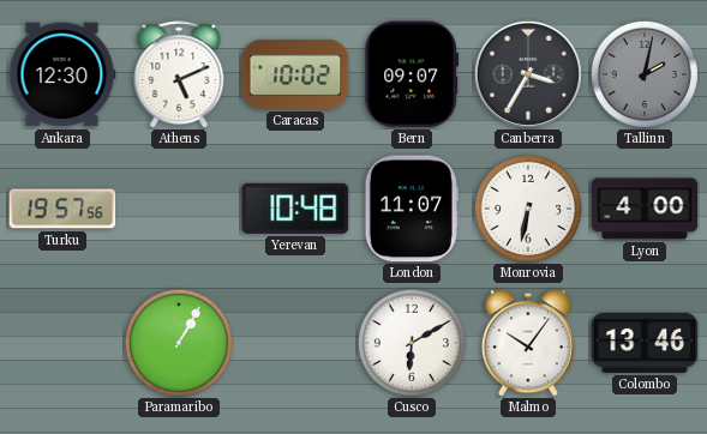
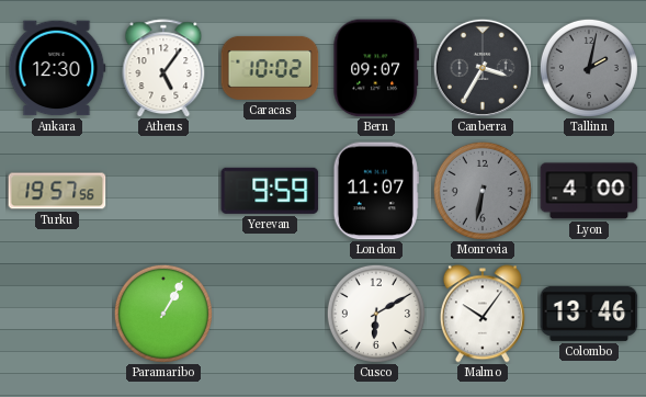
Athens: 5:11 -> 5:06
Yerevan: 10:48 -> 9:59
Monrovia dial: white -> grey
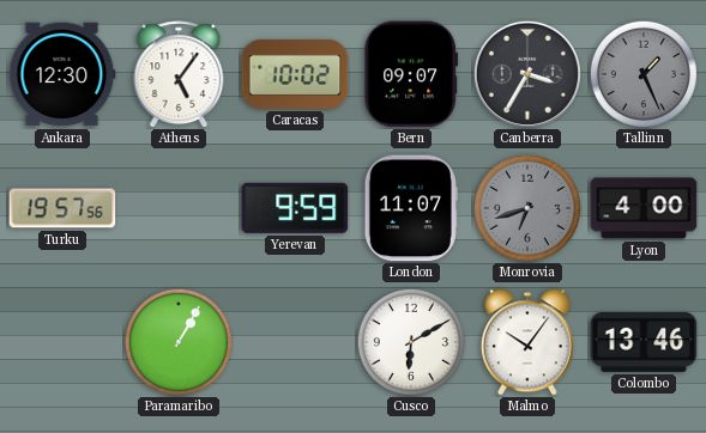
Tallinn: 2:02 -> 1:26
Monrovia: 6:32 -> 6:42
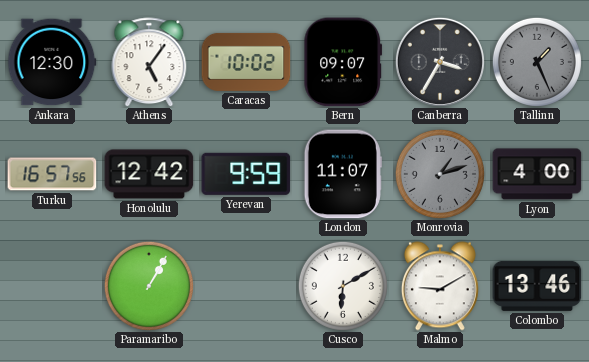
Turku: 19:57 -> 16:57
Honolulu: none -> 12:42
Monrovia: 6:42 -> 1:12
Malmo: 10:06 -> 9:10
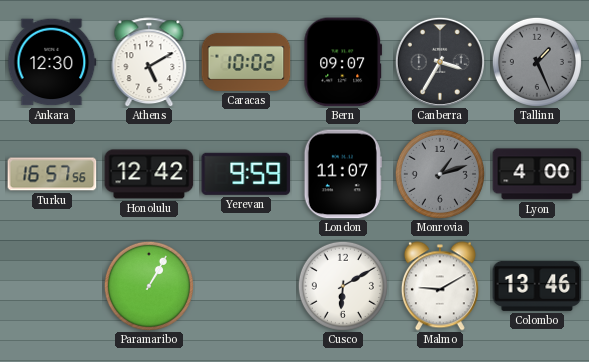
Athens: 5:06 -> 5:10
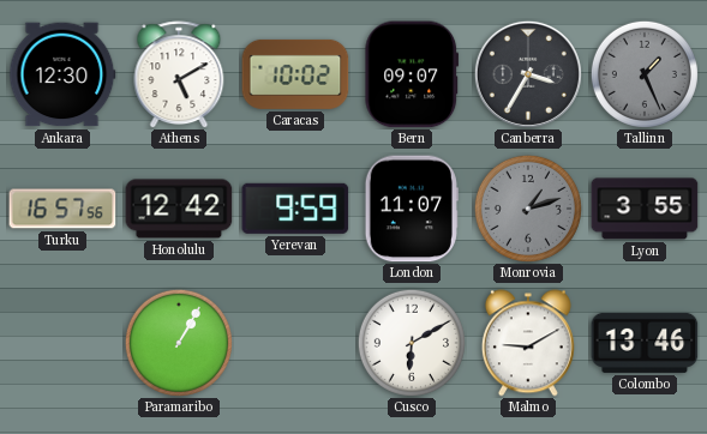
Lyon: 4:00 -> 3:55
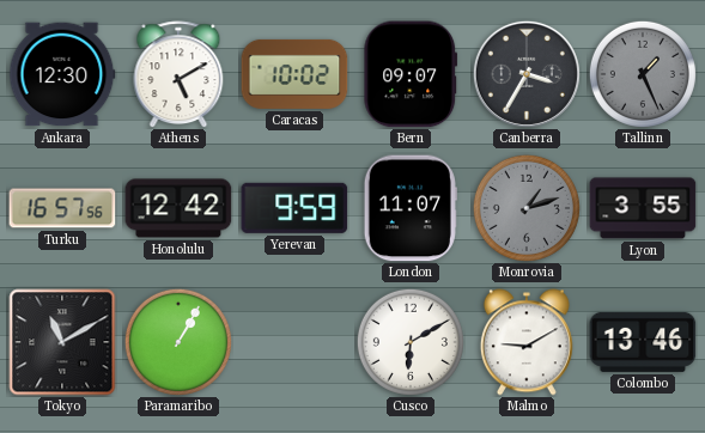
Tokyo: none -> 11:10
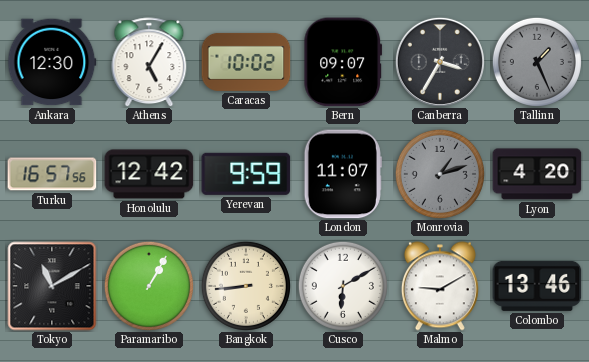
Athens: 5:10 -> 5:05
Lyon: 3:55 -> 4:20
Bangkok: none -> 8:44
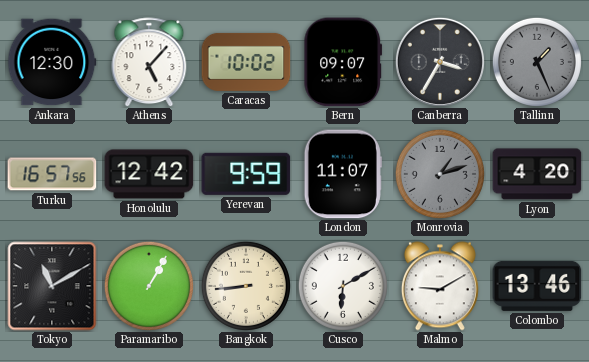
Athens: 5:05 -> 5:07
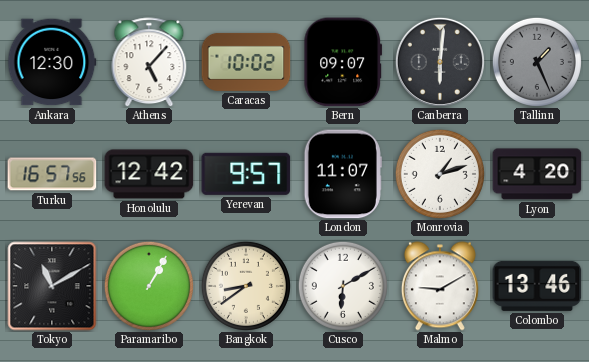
Canberra: 3:35 -> 6:01
Yerevan: 9:59 -> 9:57
Monrovia dial: grey -> white
Bangkok: 8:44 -> 8:39
